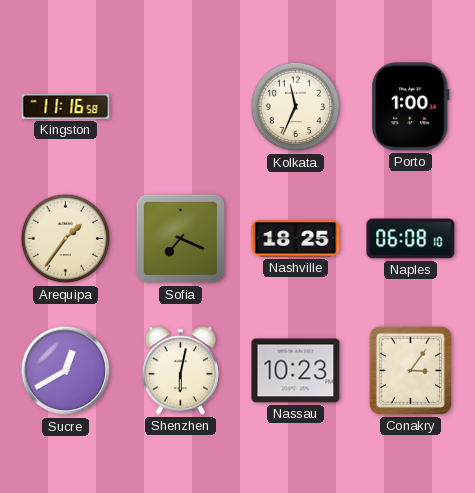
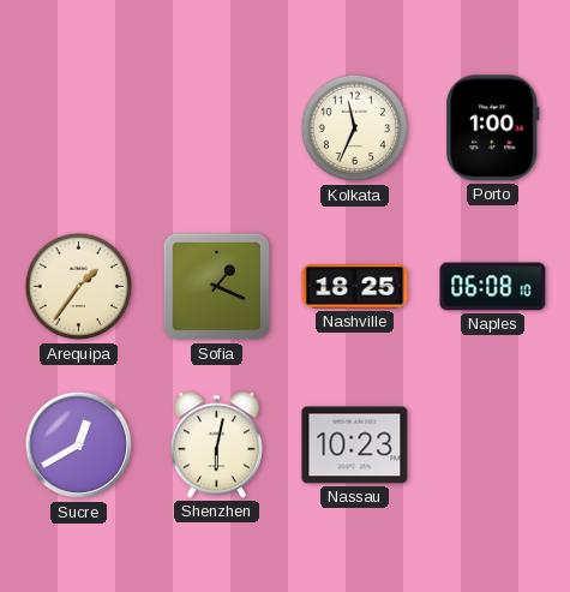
Kingston: 11:16 -> none
Sofia: 7:19 -> 1:19
Conakry: 3:06 -> none
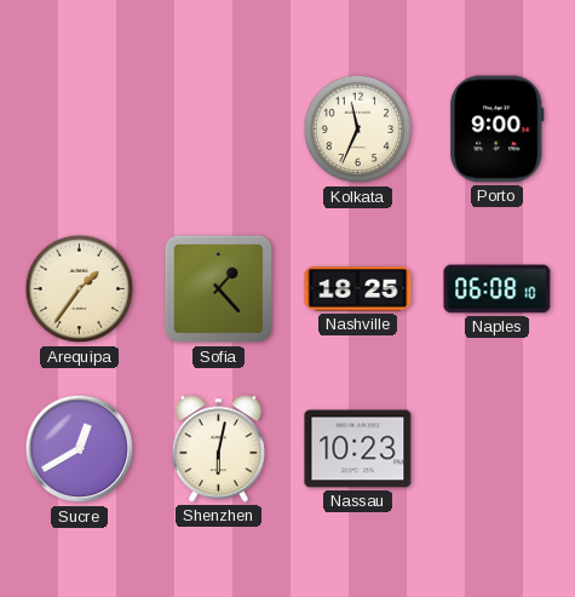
Porto: 1:00 -> 9:00
Sofia: 1:19 -> 1:23
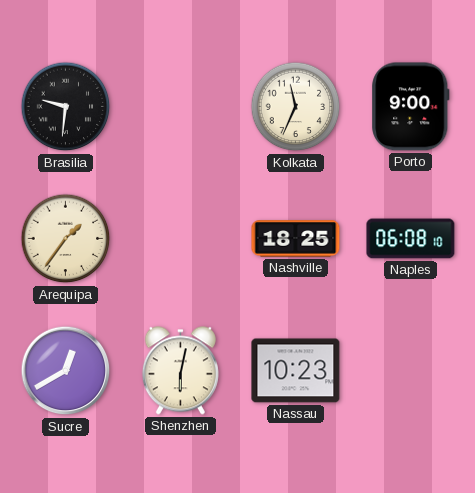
Brasilia: none -> 9:31
Sofia: 1:23 -> none
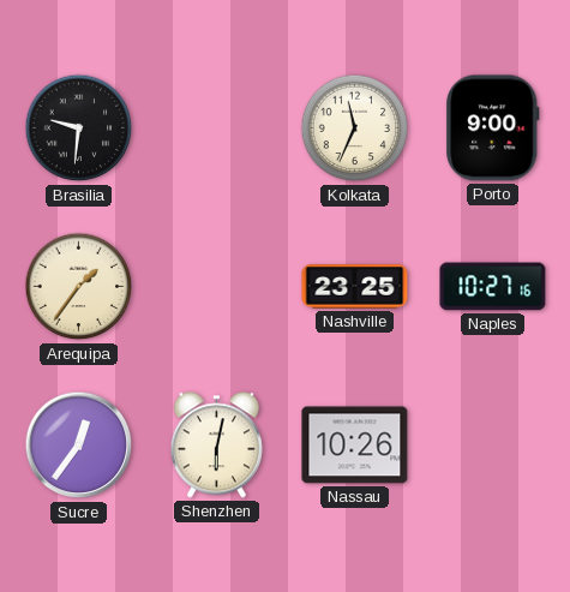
Nashville: 18:25 -> 23:25
Naples: 06:08 -> 10:27
Sucre: 12:40 -> 12:36
Nassau: 10:23 -> 10:26
